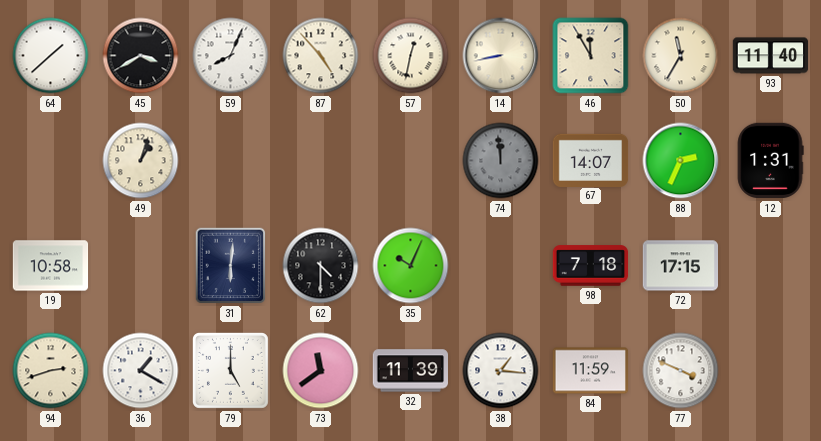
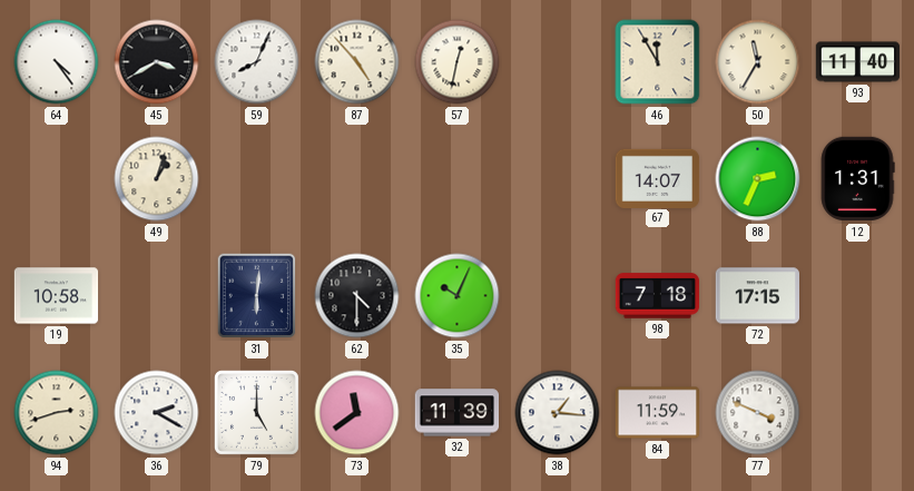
64: 1:38 -> 4:24
14: 8:43 -> none
74: 11:59 -> none
36: 1:20 -> 2:20
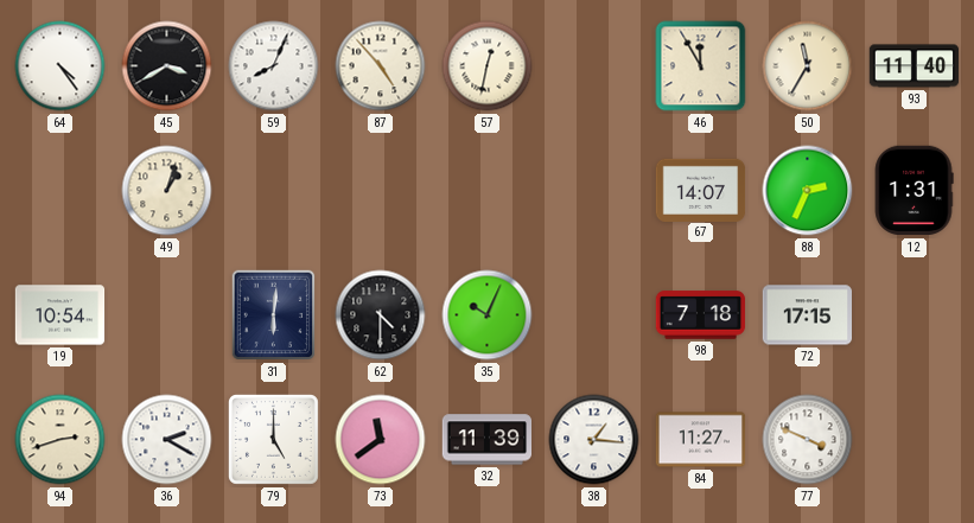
19: 10:58 -> 10:54
84: 11:59 -> 11:27
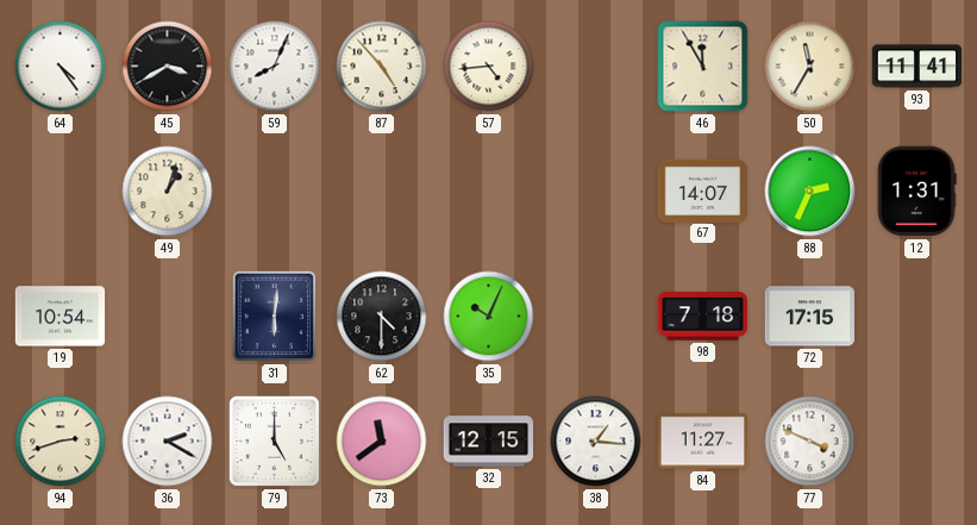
57: 12:32 -> 4:44
93: 11:40 -> 11:41
32: 11:39 -> 12:15
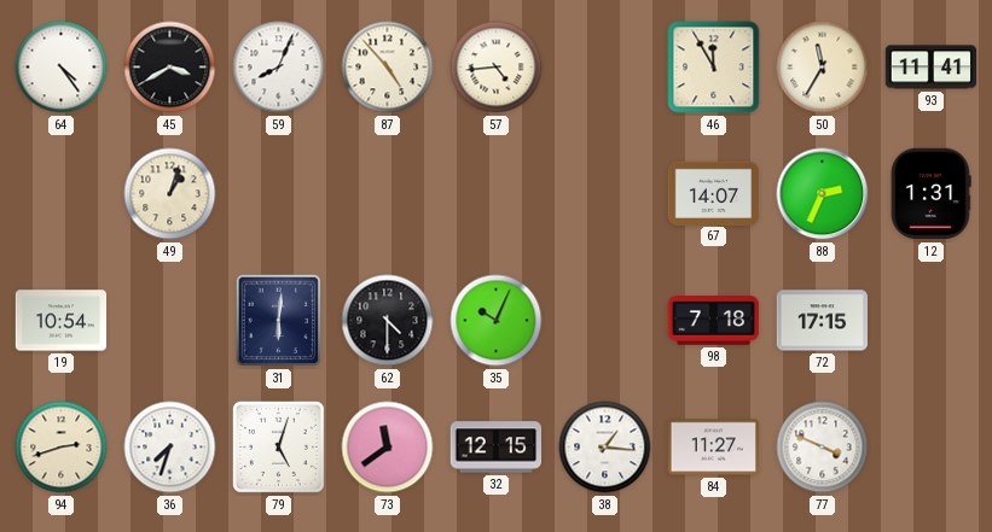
36: 2:20 -> 7:33
79: 5:00 -> 5:03
